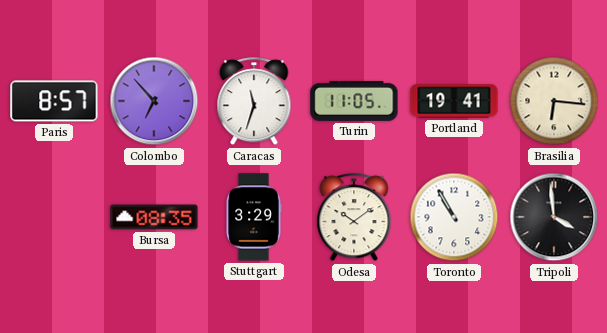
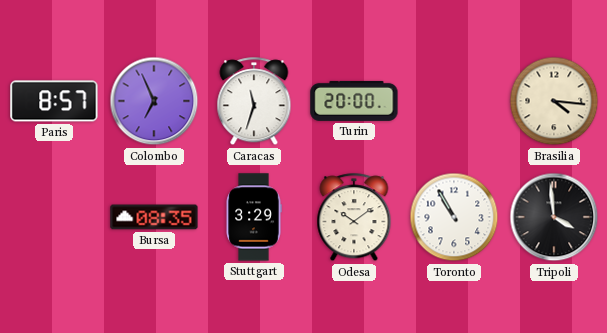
Colombo: 6:53 -> 6:56
Turin: 11:05 -> 20:00
Portland: 19:41 -> none
Brasilia: 6:16 -> 4:16
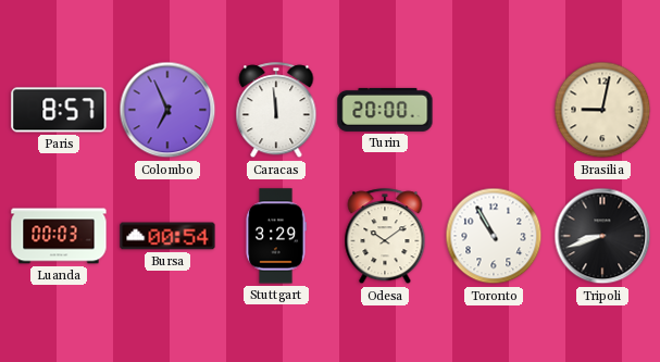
Caracas: 11:33 -> 11:59
Brasilia: 4:16 -> 9:02
Luanda: none -> 00:03
Bursa: 08:35 -> 00:54
Tripoli: 3:59 -> 8:42
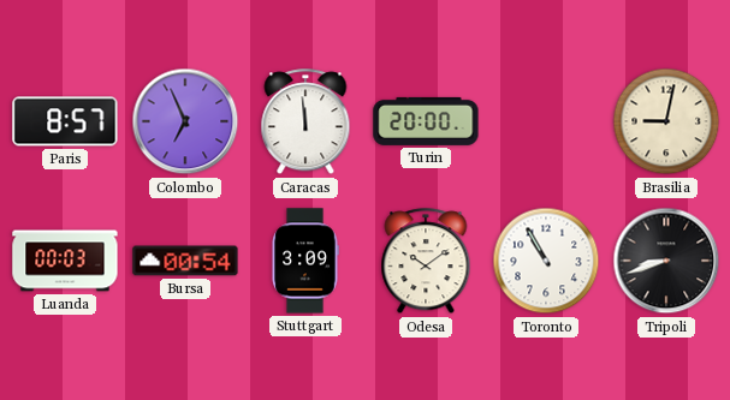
Stuttgart: 3:29 -> 3:09
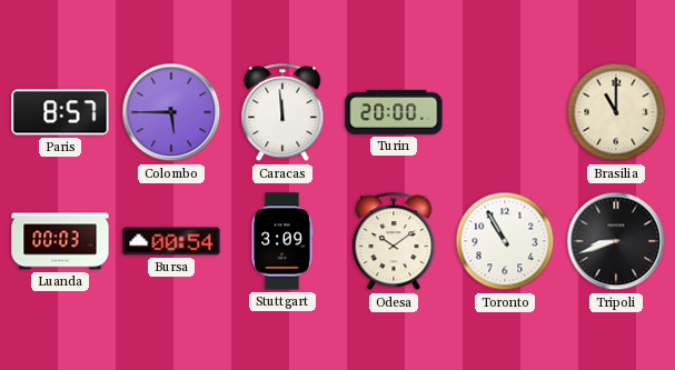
Colombo: 6:56 -> 5:45
Brasilia: 9:02 -> 11:00
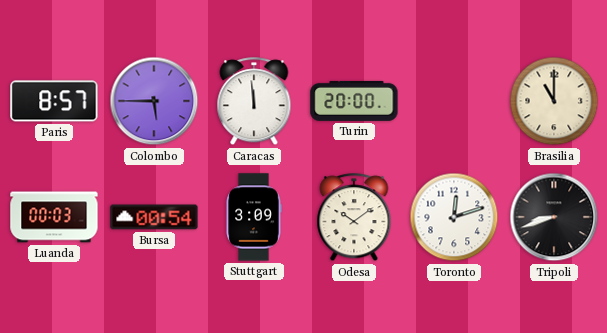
Toronto: 10:55 -> 12:12
